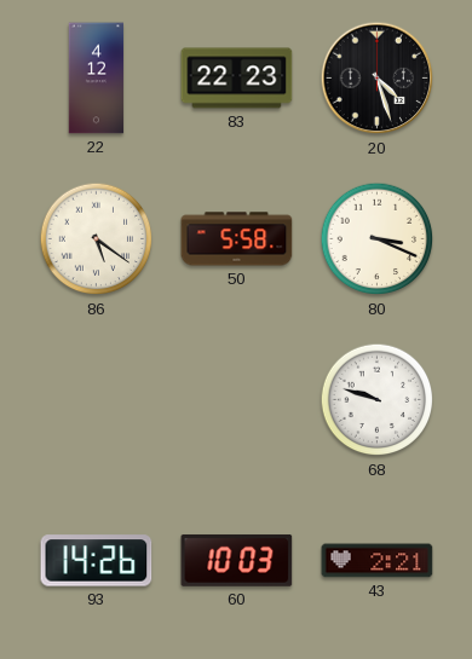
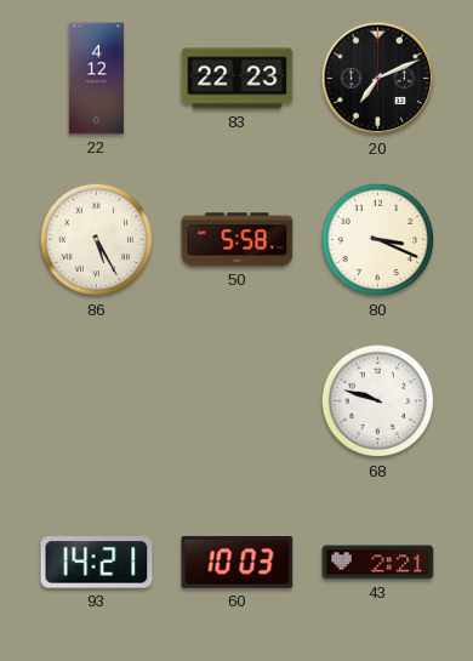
20: 4:27 -> 7:11
86: 5:21 -> 5:25
93: 14:26 -> 14:21
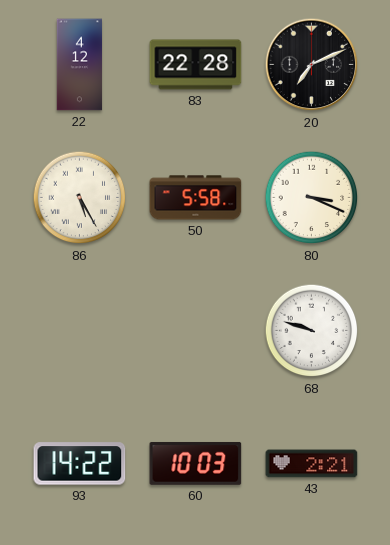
83: 22:23 -> 22:28
93: 14:21 -> 14:22
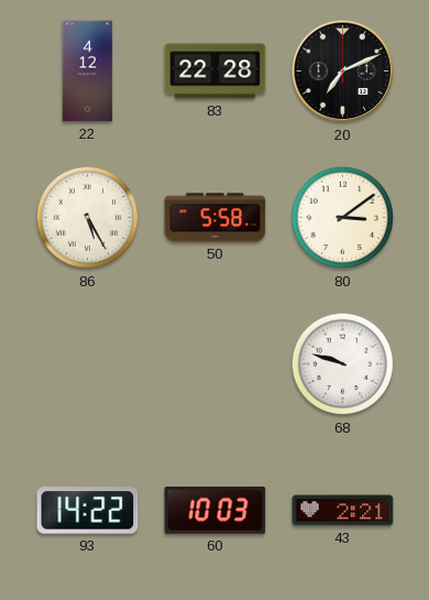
80: 3:19 -> 3:09
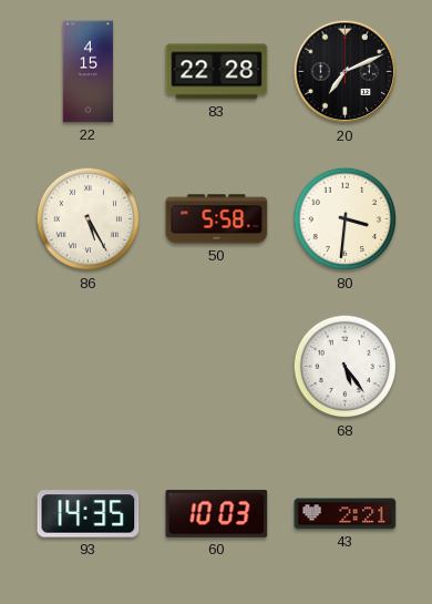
22: 4:12 -> 4:15
80: 3:09 -> 3:31
68: 9:48 -> 5:24
93: 14:22 -> 14:35
